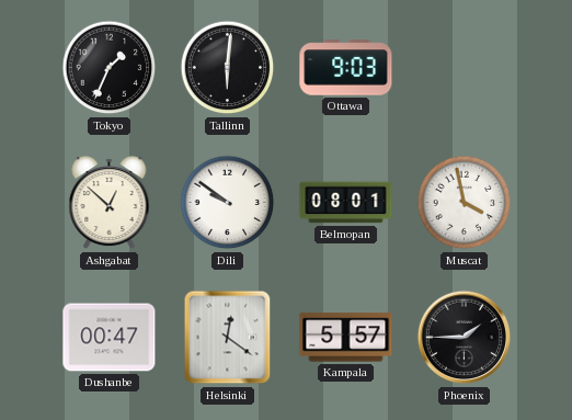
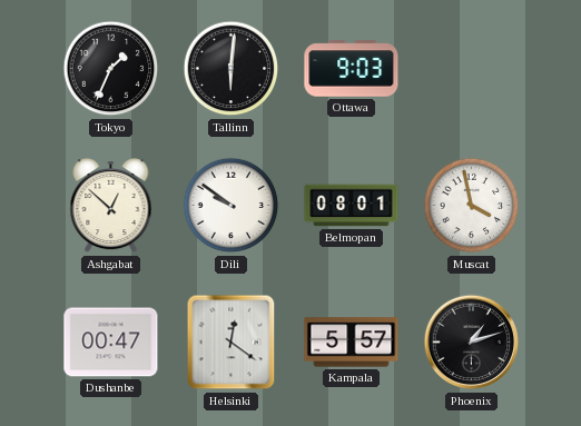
Phoenix: 1:45 -> 1:12
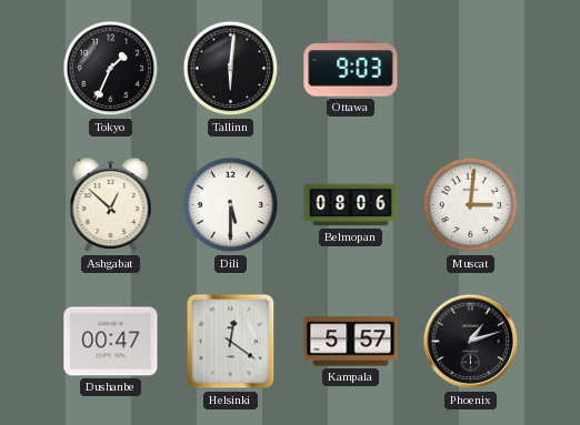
Dili: 9:51 -> 5:30
Belmopan: 08:01 -> 08:06
Muscat: 3:58 -> 3:01
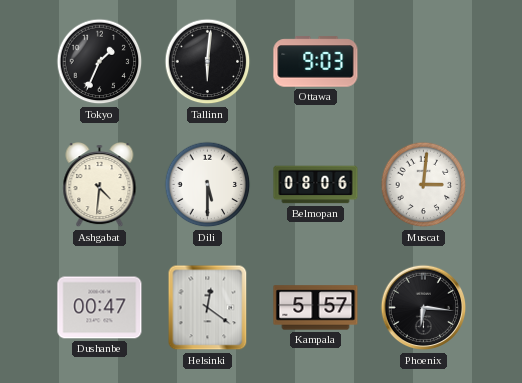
Ashgabat: 12:52 -> 4:31
Phoenix: 1:12 -> 6:16
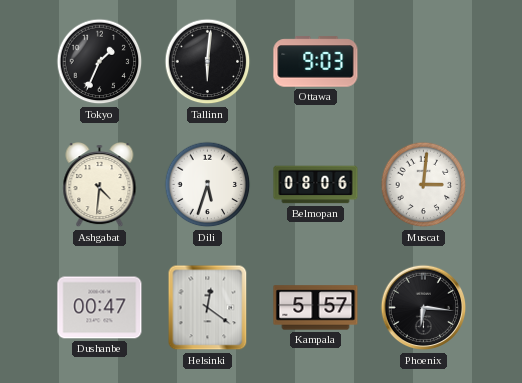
Dili: 5:30 -> 5:33
